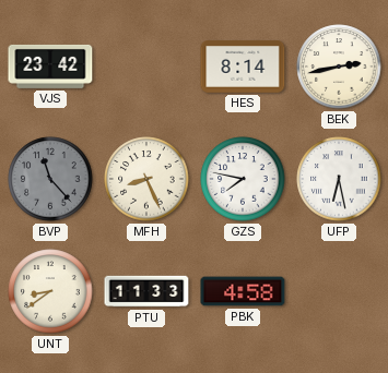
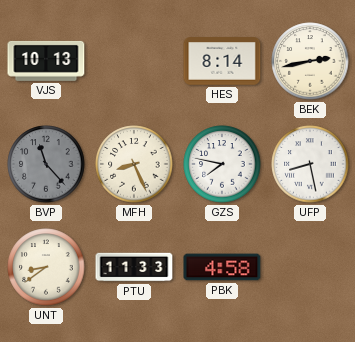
VJS: 23:42 -> 10:13
UFP: 6:28 -> 8:28
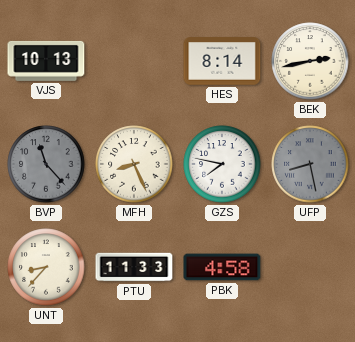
UFP dial: white -> grey
UNT: 8:39 -> 8:37
